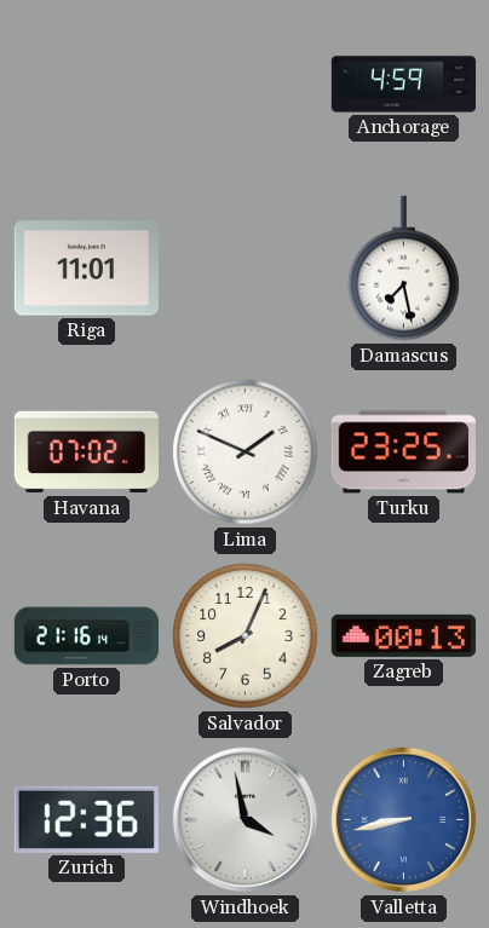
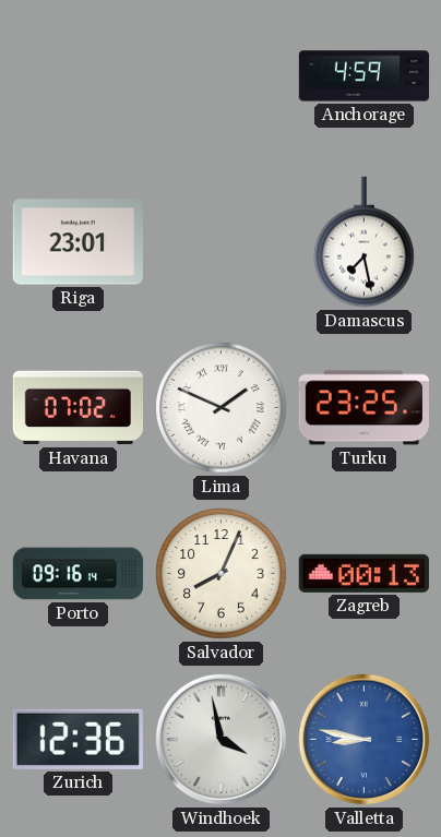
Riga: 11:01 -> 23:01
Porto: 21:16 -> 09:16
Valletta: 8:43 -> 8:47
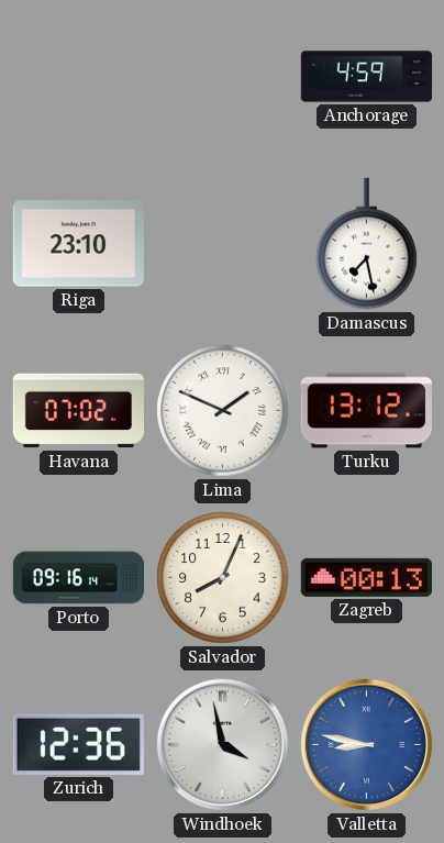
Riga: 23:01 -> 23:10
Turku: 23:25 -> 13:12
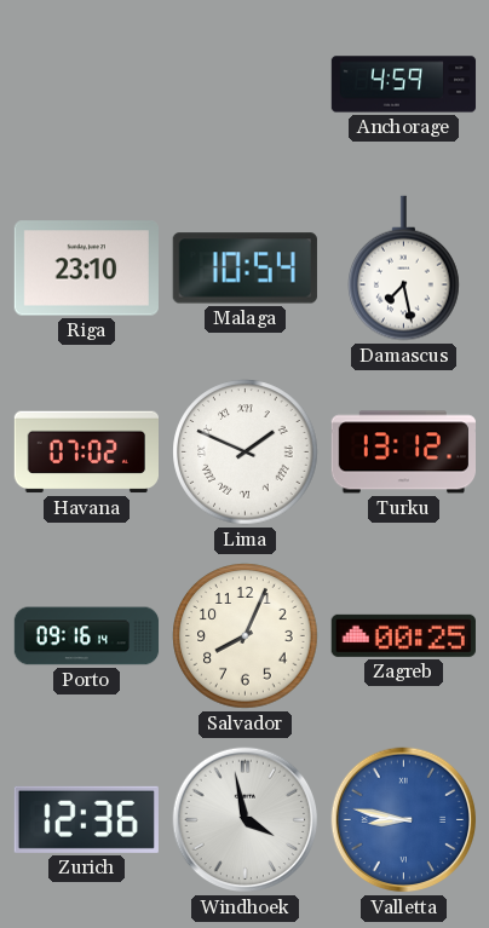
Malaga: none -> 10:54
Zagreb: 00:13 -> 00:25
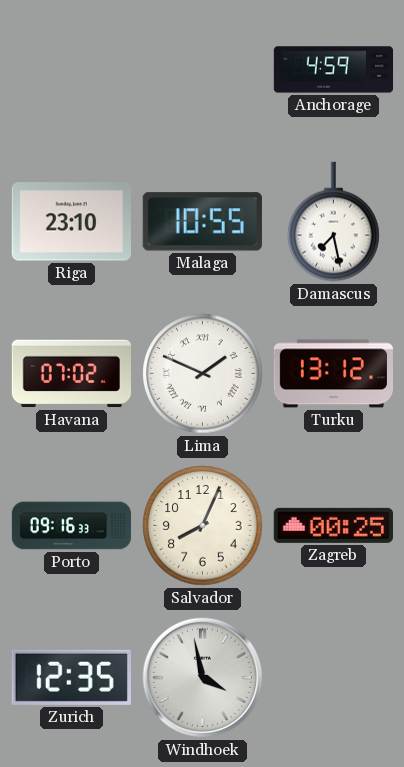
Malaga: 10:54 -> 10:55
Porto: 09:16:14 -> 09:16:33
Zurich: 12:36 -> 12:35
Valletta: 8:47 -> none
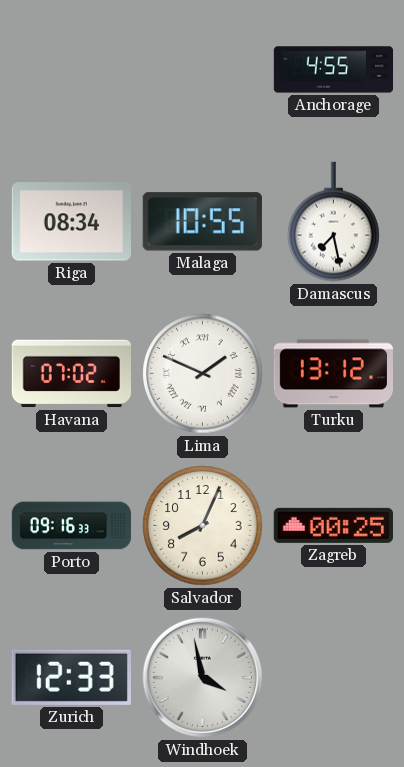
Anchorage: 4:59 -> 4:55
Riga: 23:10 -> 08:34
Zurich: 12:35 -> 12:33
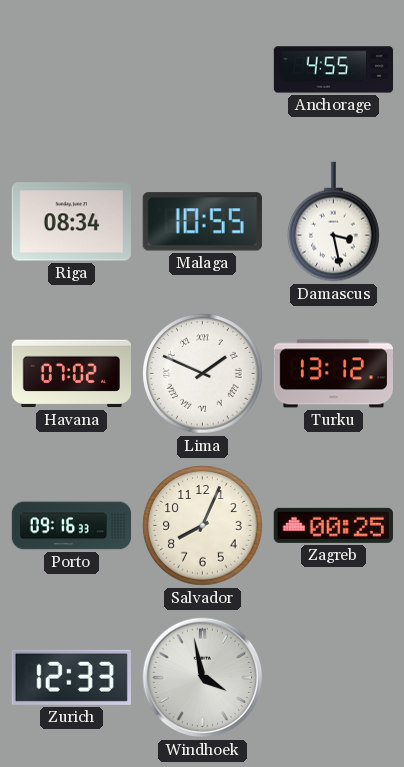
Damascus: 7:28 -> 3:28
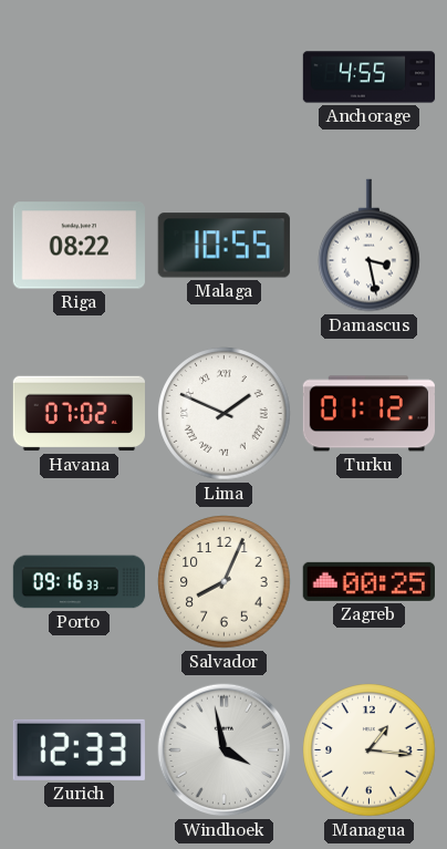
Riga: 08:34 -> 08:22
Turku: 13:12 -> 01:12
Managua: none -> 1:16
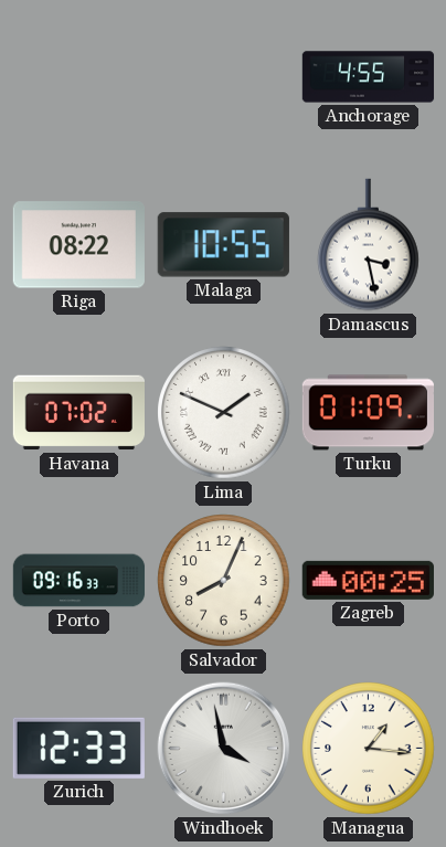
Turku: 01:12 -> 01:09
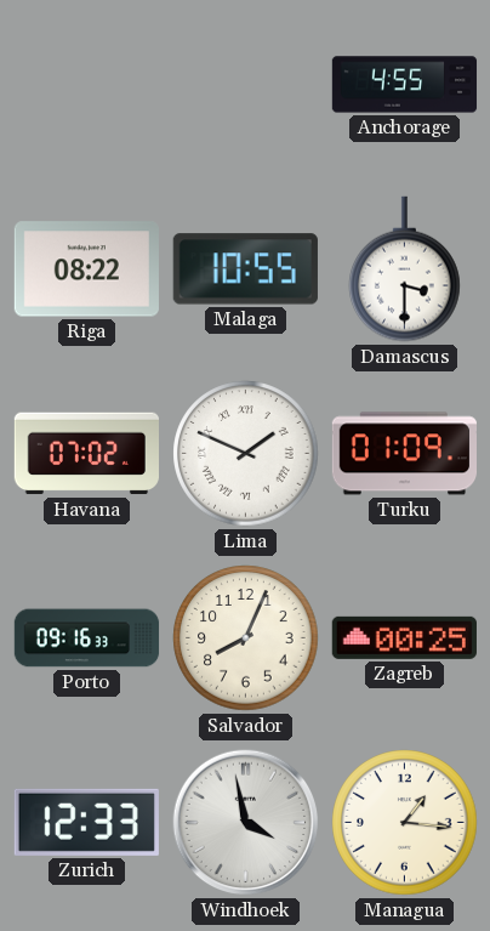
Damascus: 3:28 -> 3:30
